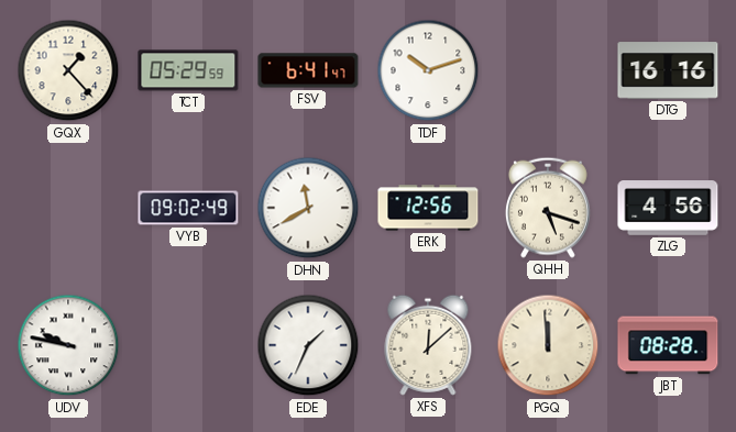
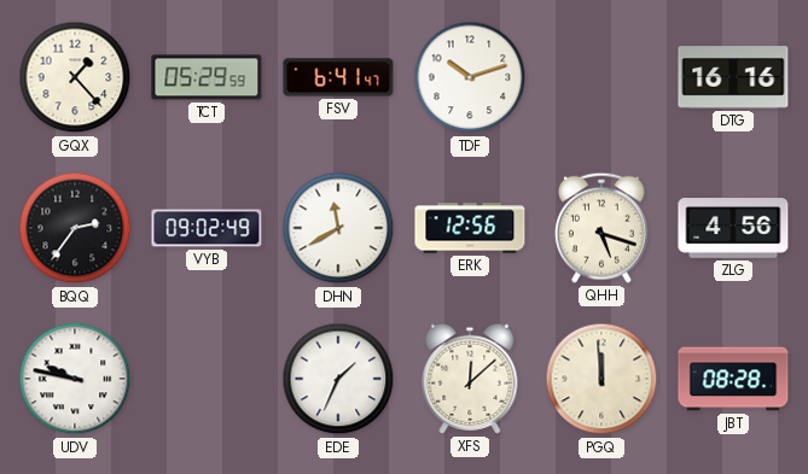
BQQ: none -> 2:36
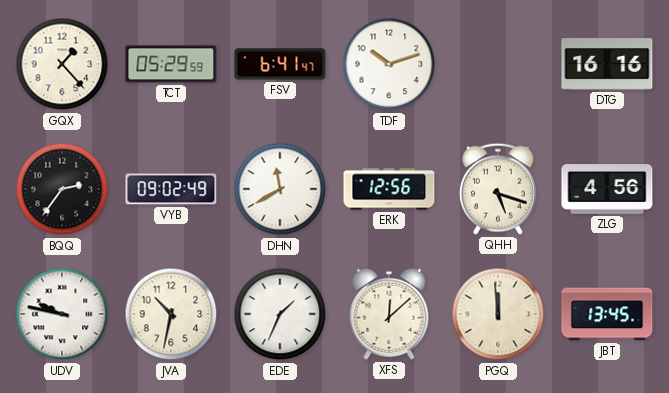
JVA: none -> 10:32
JBT: 08:28 -> 13:45
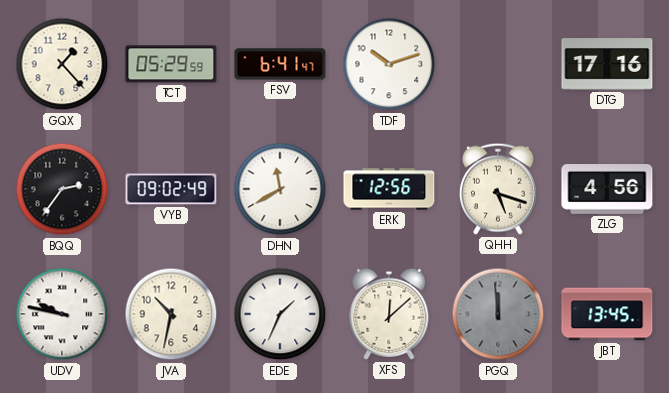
DTG: 16:16 -> 17:16
PGQ dial: cream -> grey
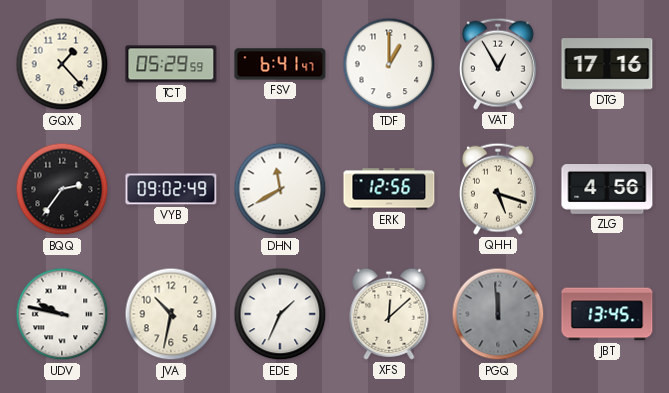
TDF: 10:12 -> 1:00
VAT: none -> 12:55
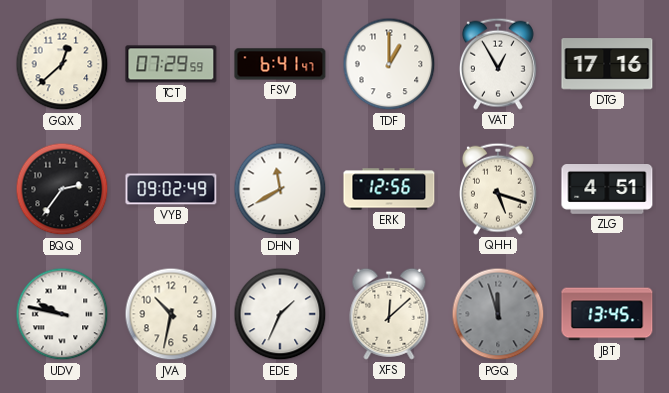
GQX: 1:23 -> 12:38
TCT: 05:29 -> 07:29
ZLG: 4:56 -> 4:51
PGQ: 11:59 -> 11:57
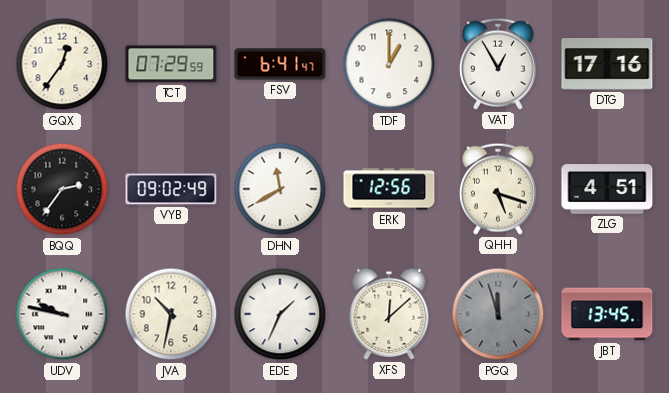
GQX: 12:38 -> 12:36
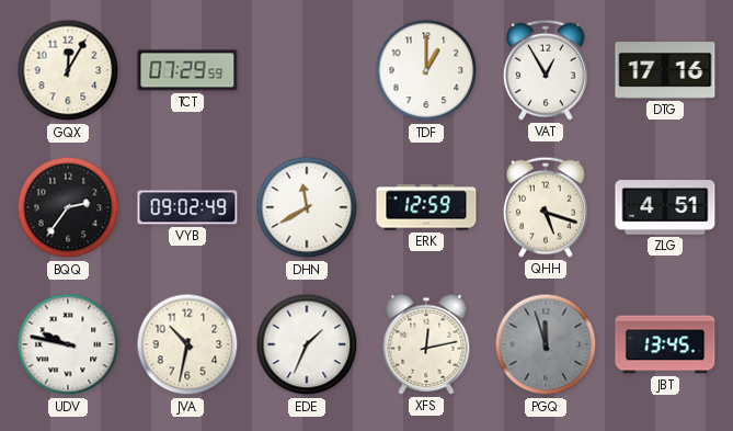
GQX: 12:36 -> 12:05
FSV: 6:41 -> none
ERK: 12:56 -> 12:59
XFS: 12:08 -> 12:13
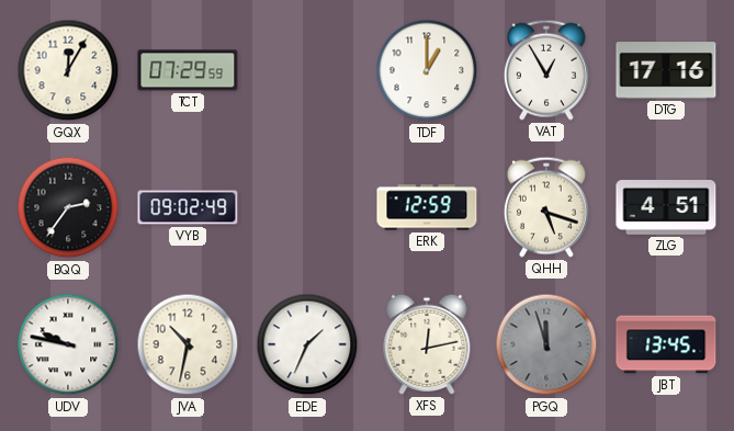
DHN: 11:40 -> none
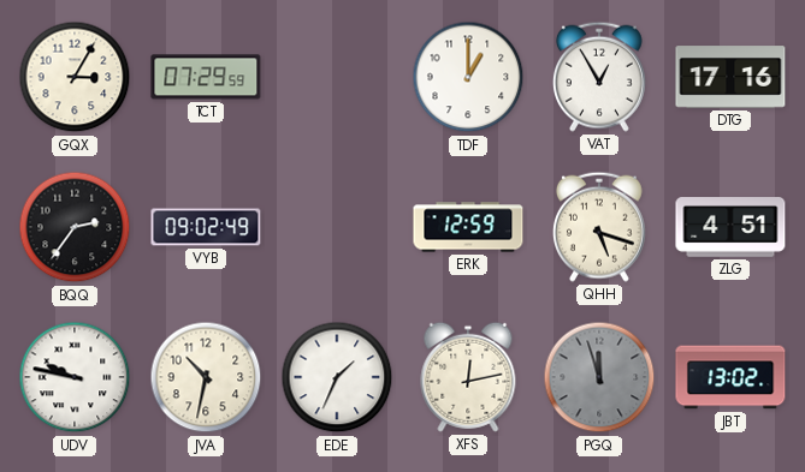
GQX: 12:05 -> 3:05
JBT: 13:45 -> 13:02
